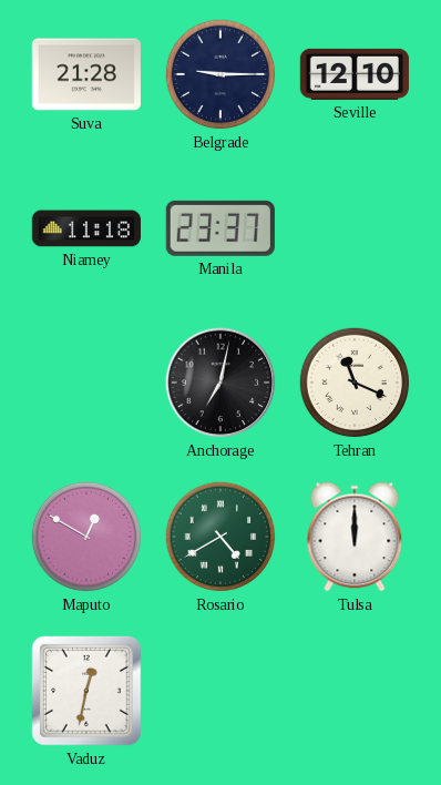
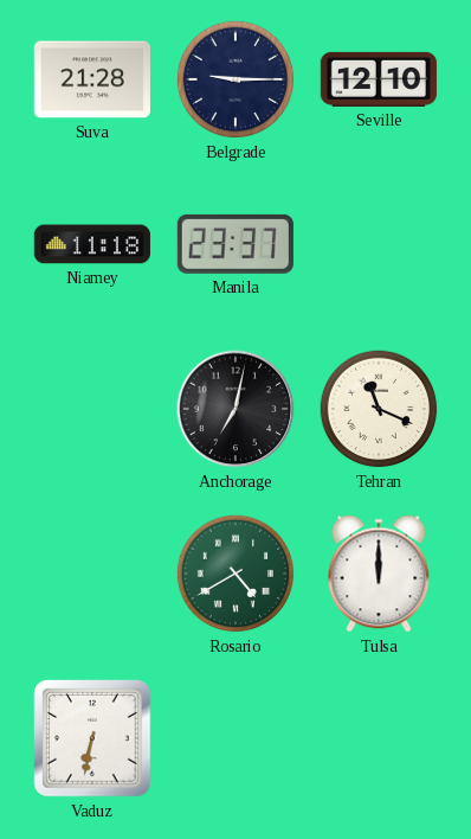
Maputo: 12:50 -> none
Vaduz: 12:32 -> 6:32
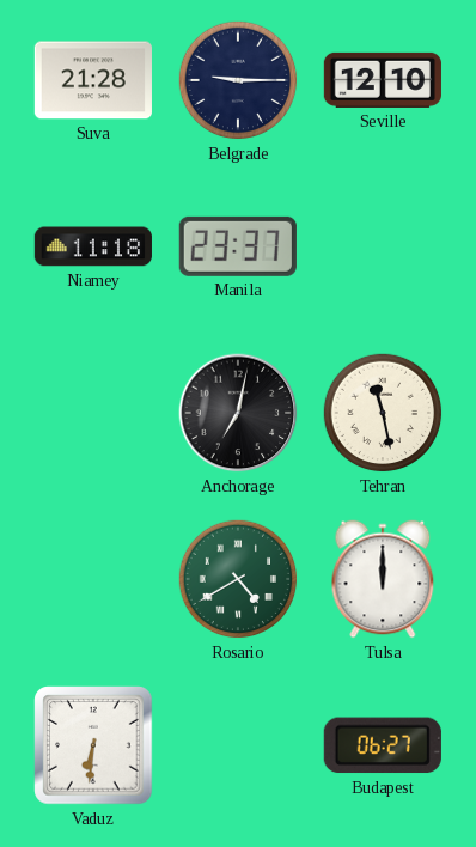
Tehran: 11:19 -> 11:28
Vaduz: 6:32 -> 6:31
Budapest: none -> 06:27
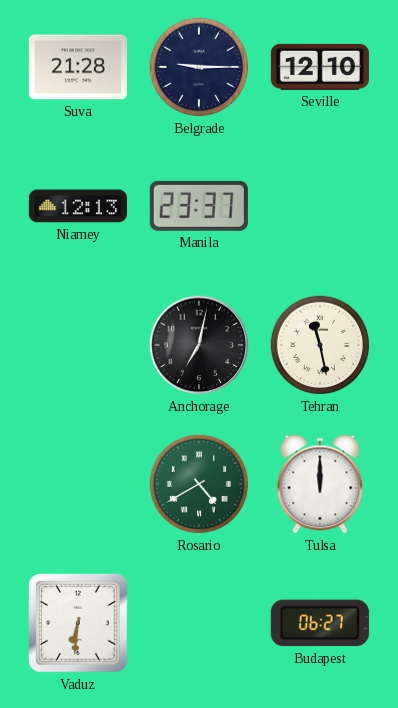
Niamey: 11:18 -> 12:13
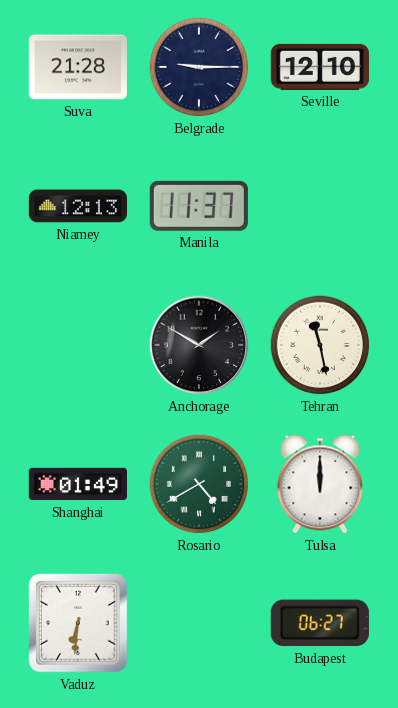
Manila: 23:37 -> 11:37
Anchorage: 7:02 -> 1:50
Shanghai: none -> 01:49
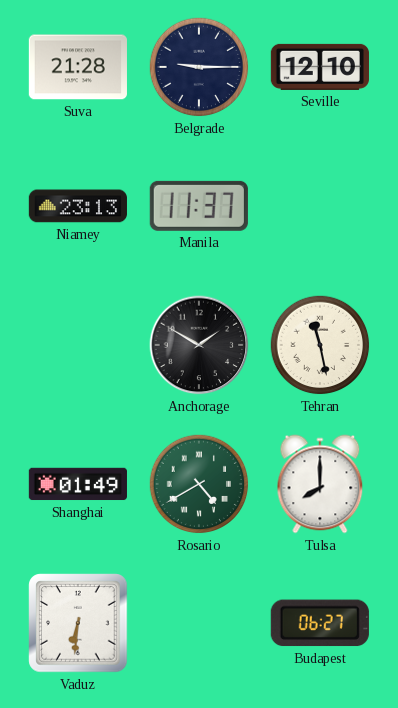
Niamey: 12:13 -> 23:13
Tulsa: 12:00 -> 8:00
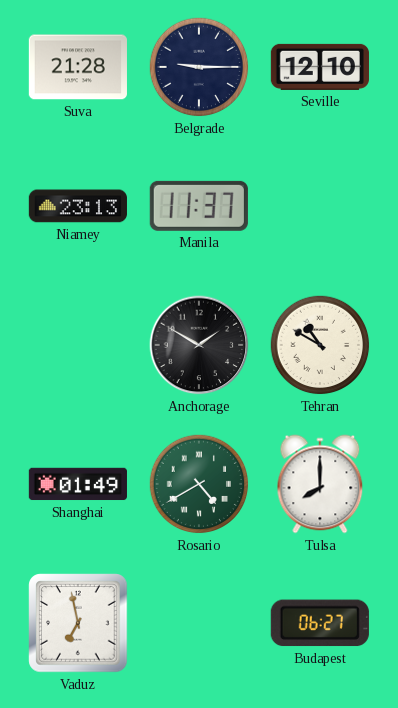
Tehran: 11:28 -> 10:50
Vaduz: 6:31 -> 6:58
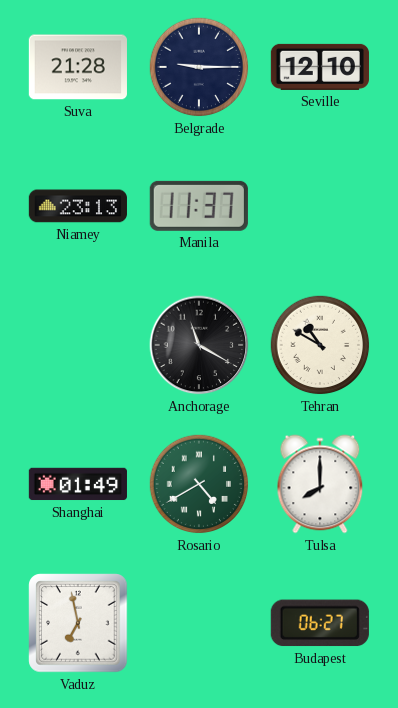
Anchorage: 1:50 -> 11:20
